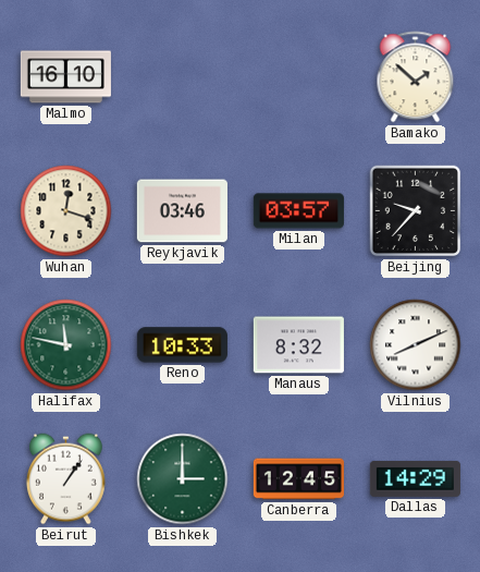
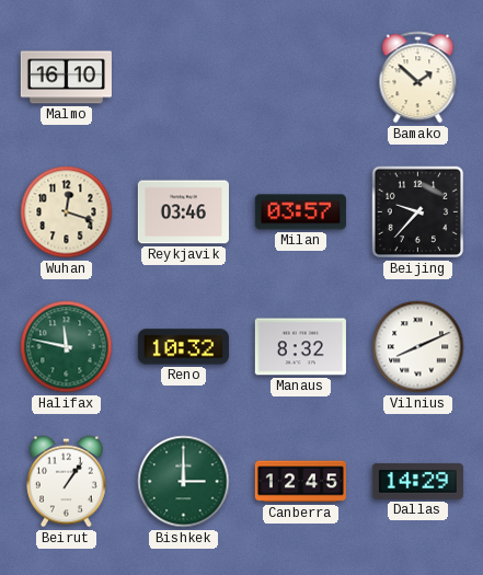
Reno: 10:33 -> 10:32
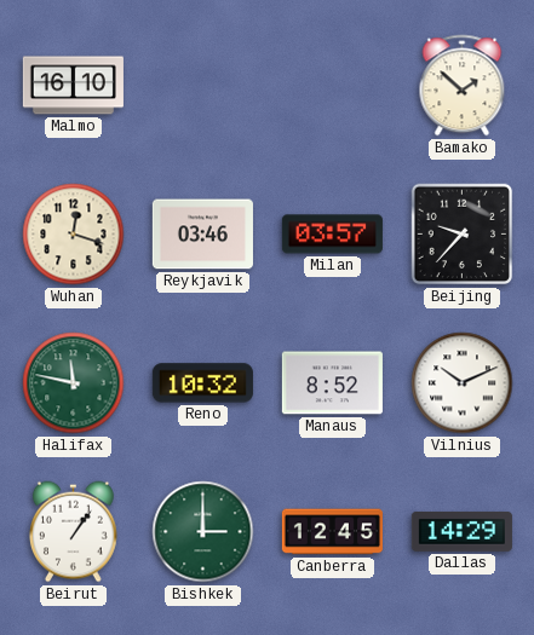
Manaus: 8:32 -> 8:52
Vilnius: 8:11 -> 10:11
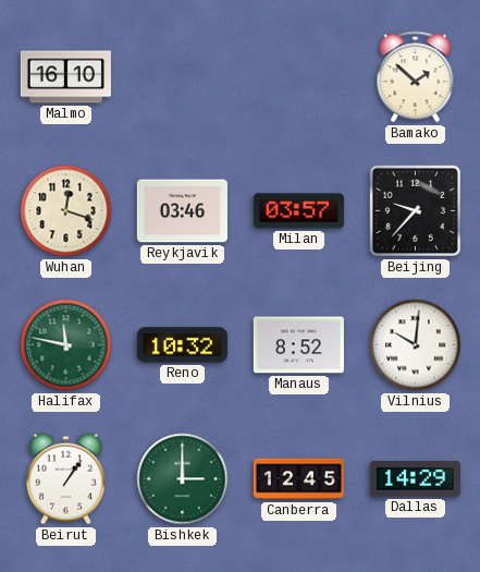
Vilnius: 10:11 -> 10:01
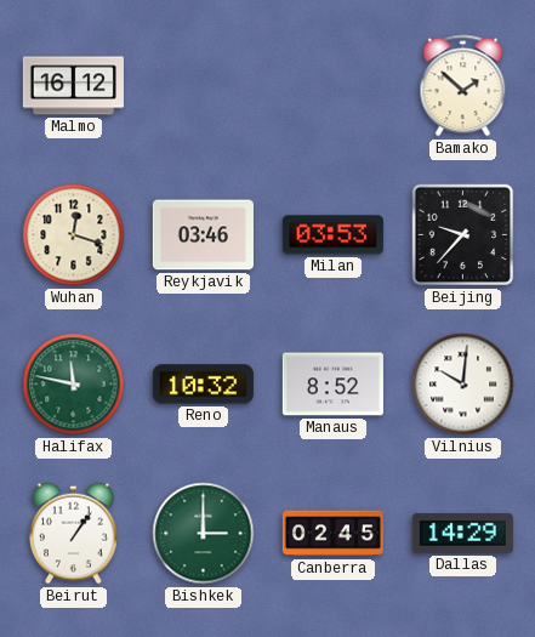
Malmo: 16:10 -> 16:12
Milan: 03:57 -> 03:53
Canberra: 12:45 -> 02:45
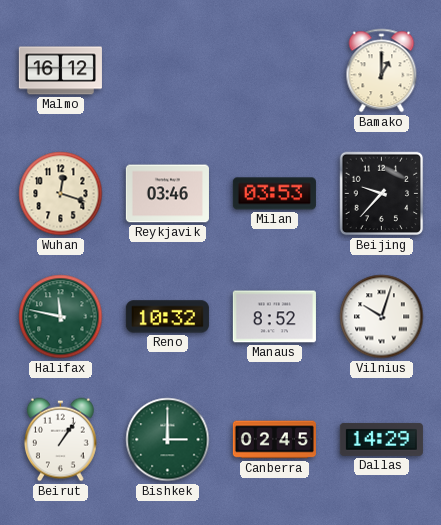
Bamako: 1:52 -> 1:00
Vilnius: 10:01 -> 10:03
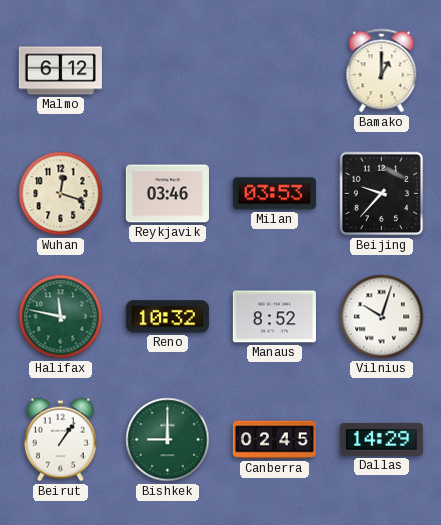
Malmo: 16:12 -> 6:12
Bishkek: 3:00 -> 9:00
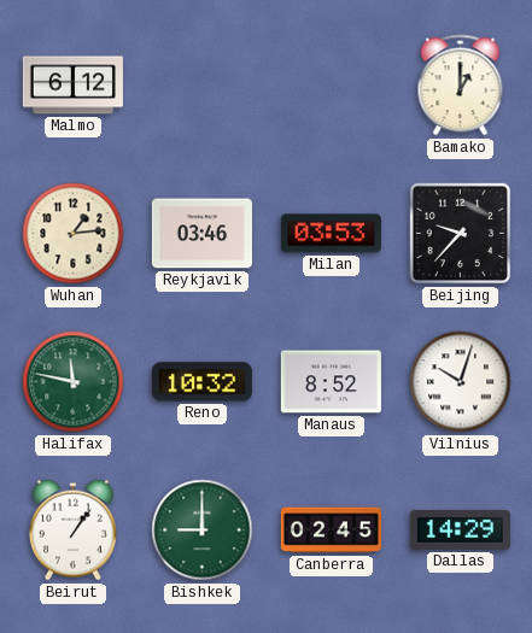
Wuhan: 12:18 -> 1:14
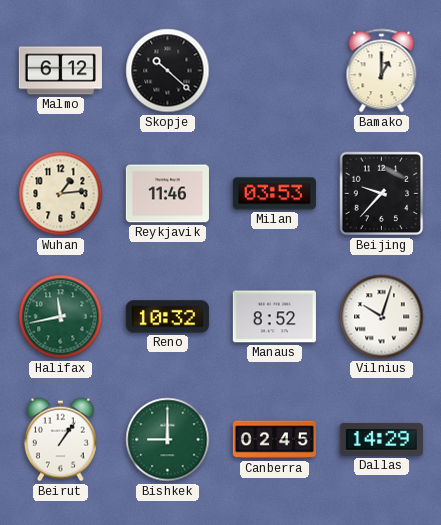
Skopje: none -> 10:22
Reykjavik: 03:46 -> 11:46
Halifax: 11:47 -> 11:43
